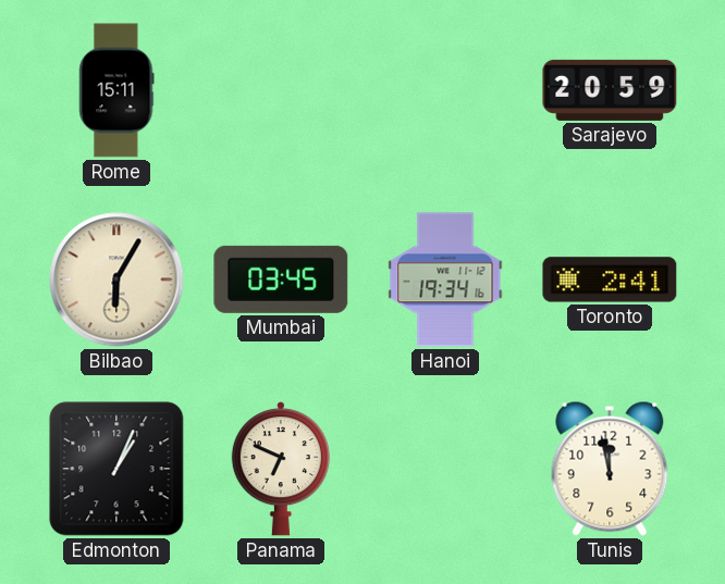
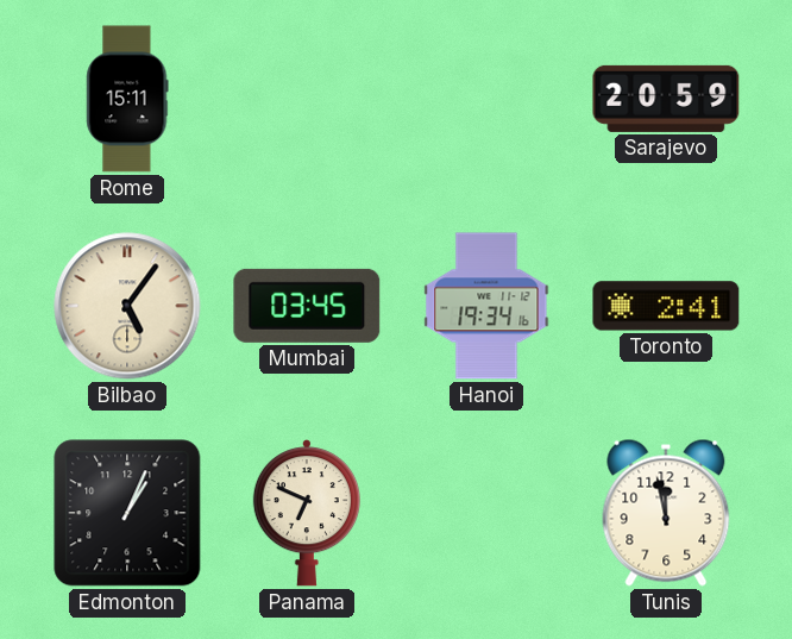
Bilbao: 6:05 -> 5:06
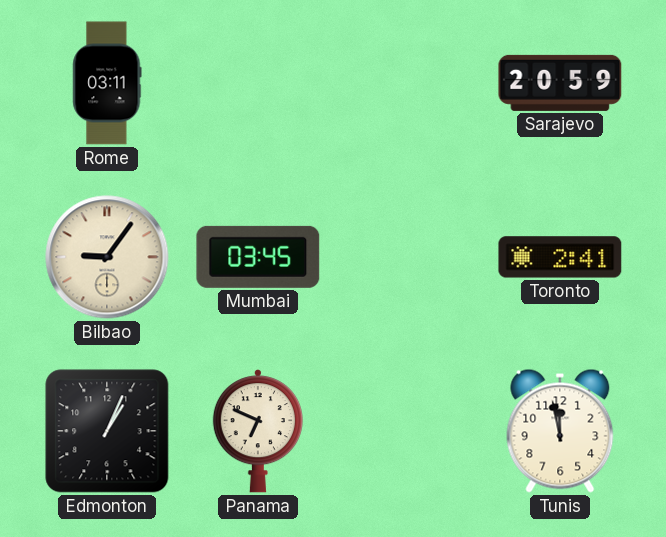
Rome: 15:11 -> 03:11
Bilbao: 5:06 -> 9:06
Hanoi: 19:34 -> none
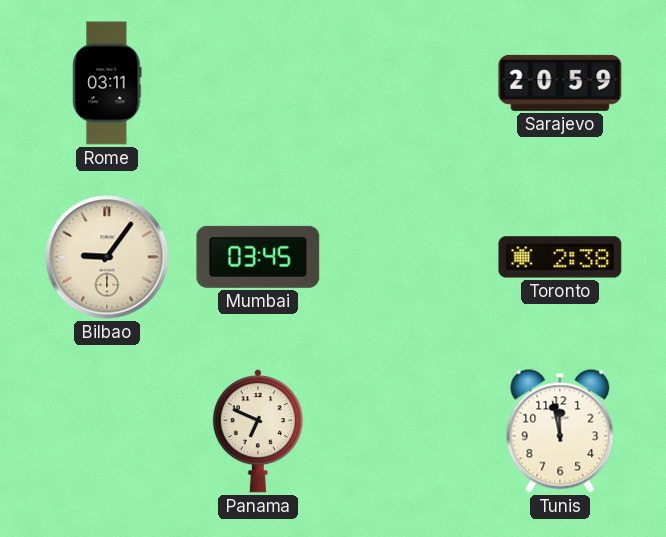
Toronto: 2:41 -> 2:38
Edmonton: 1:04 -> none
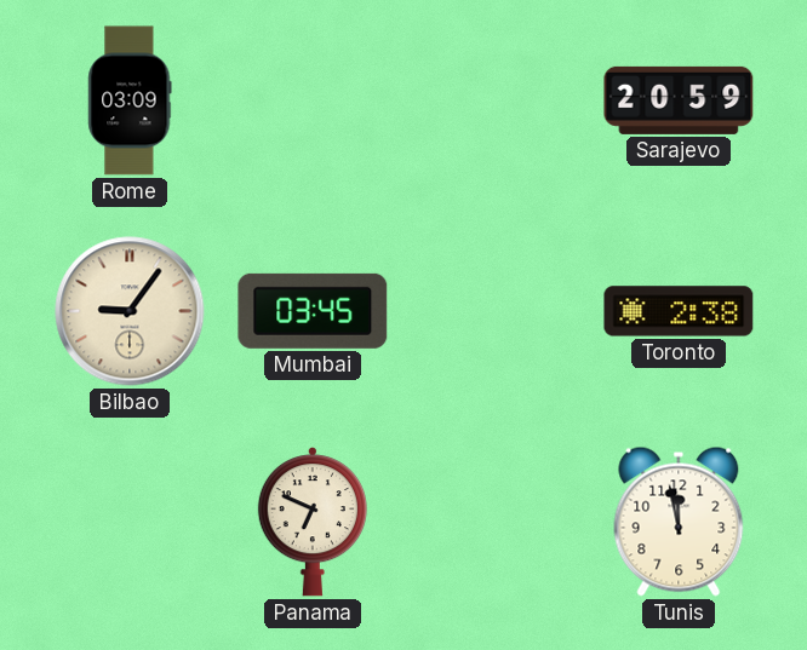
Rome: 03:11 -> 03:09
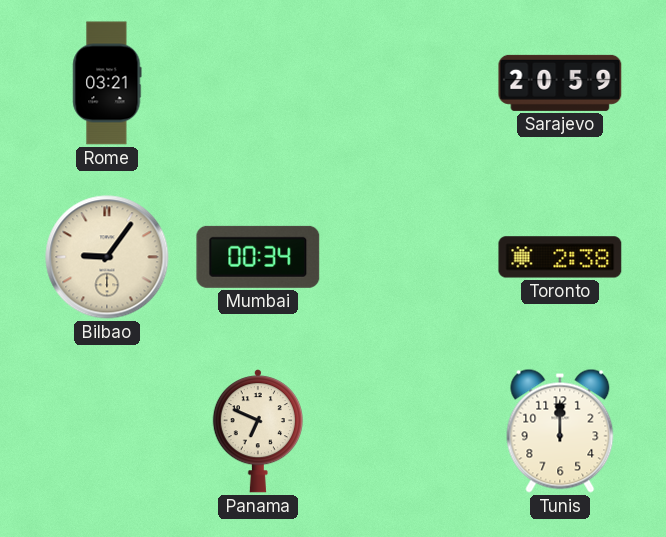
Rome: 03:09 -> 03:21
Mumbai: 03:45 -> 00:34
Tunis: 11:58 -> 12:00
